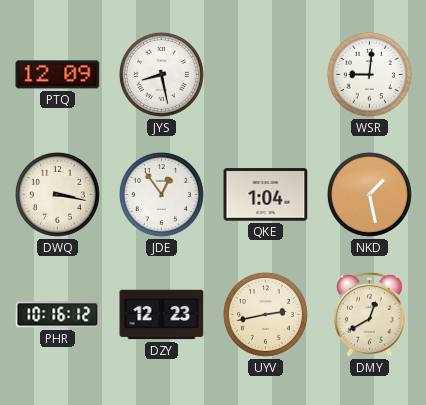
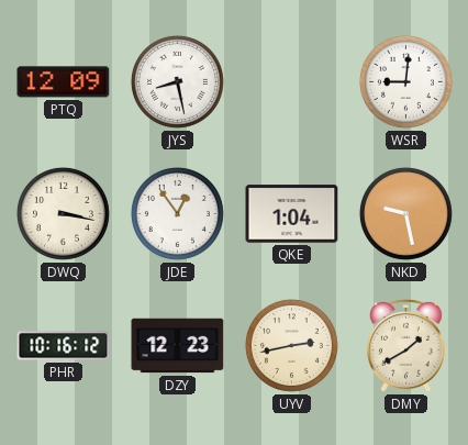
NKD: 1:28 -> 9:28
DMY: 12:40 -> 1:40
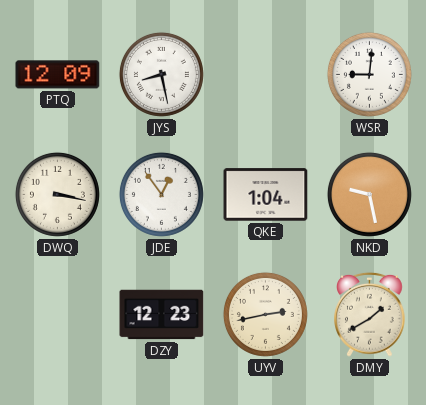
PHR: 10:16 -> none
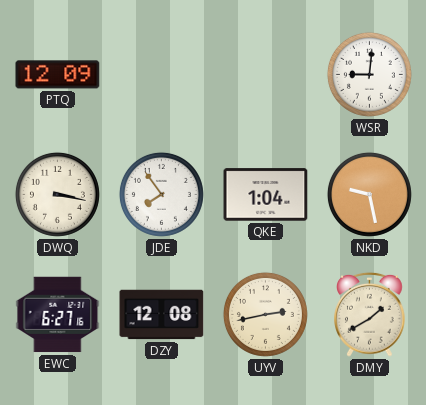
JYS: 8:28 -> none
JDE: 12:54 -> 7:54
EWC: none -> 6:27
DZY: 12:23 -> 12:08
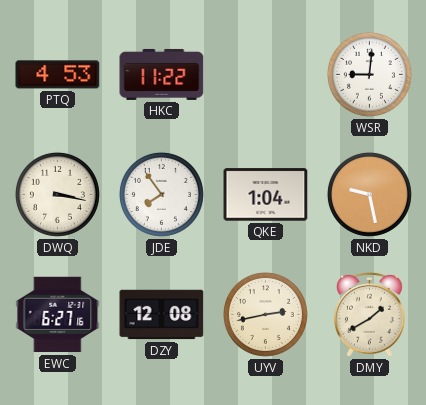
PTQ: 12:09 -> 4:53
HKC: none -> 11:22
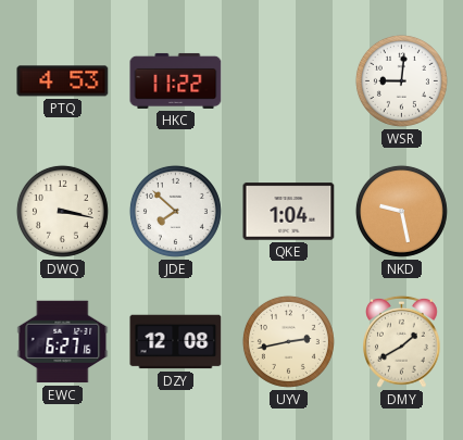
JDE: 7:54 -> 7:52
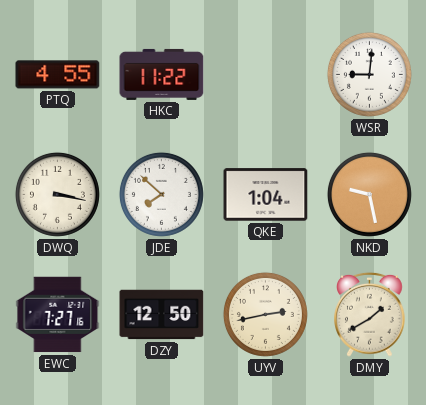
PTQ: 4:53 -> 4:55
EWC: 6:27 -> 7:27
DZY: 12:08 -> 12:50
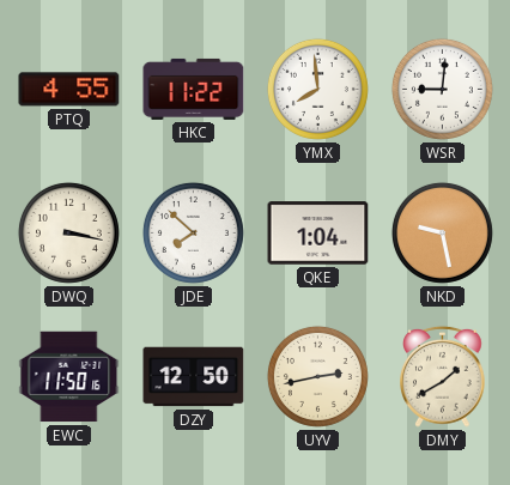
YMX: none -> 7:59
EWC: 7:27 -> 11:50
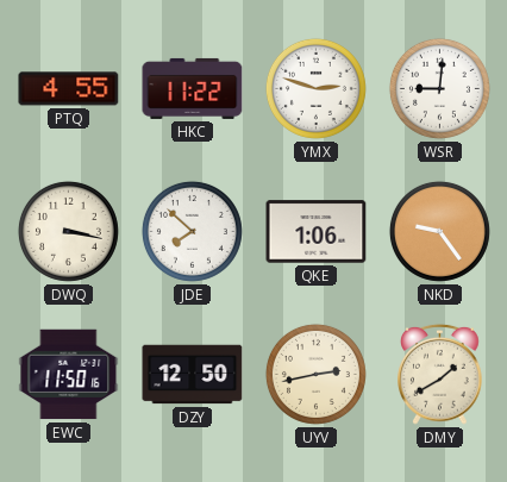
YMX: 7:59 -> 2:48
QKE: 1:04 -> 1:06
NKD: 9:28 -> 9:24
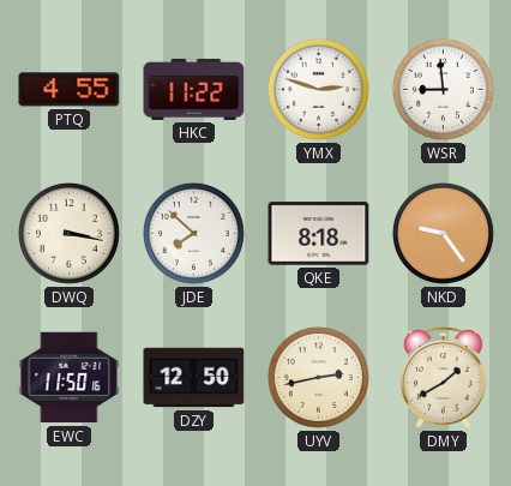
WSR: 9:01 -> 8:59
QKE: 1:06 -> 8:18
